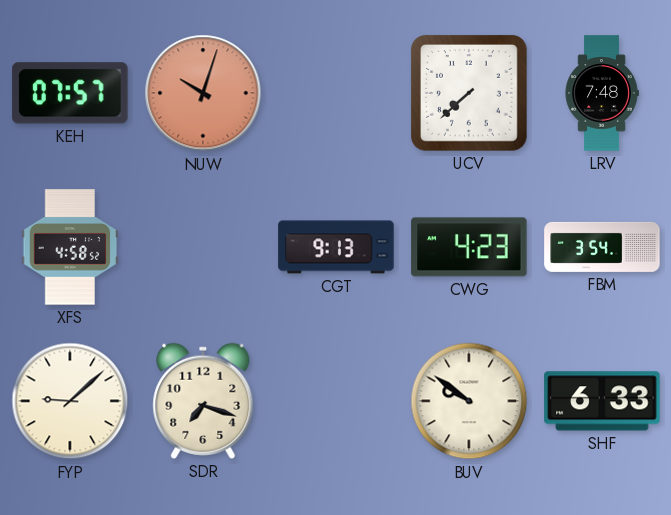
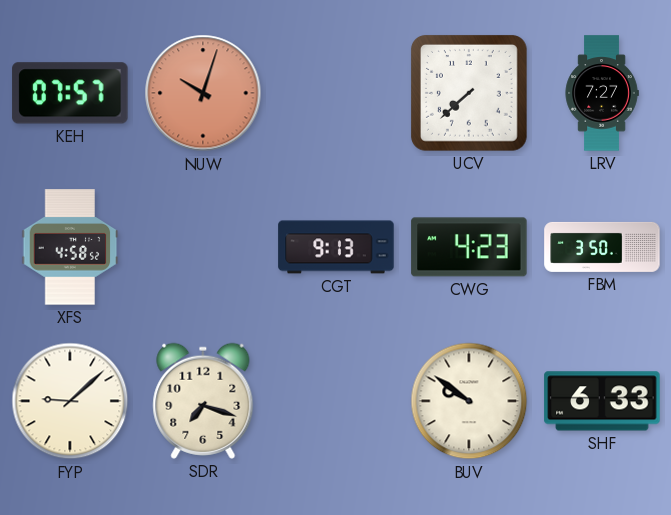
LRV: 7:48 -> 7:27
FBM: 3:54 -> 3:50
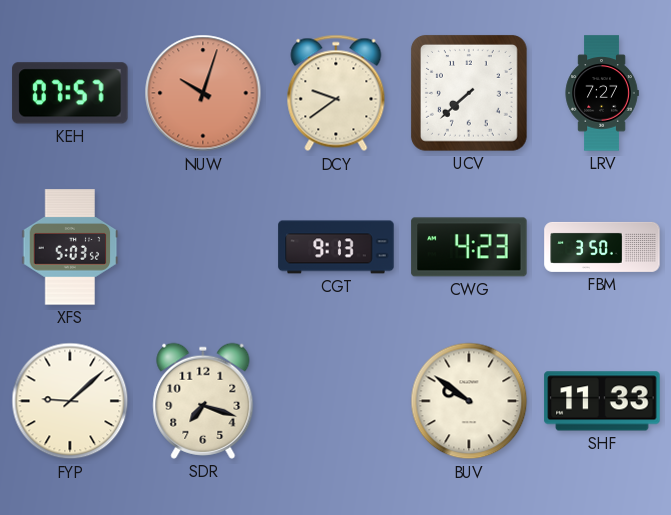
DCY: none -> 9:39
XFS: 4:58 -> 5:03
SHF: 6:33 -> 11:33
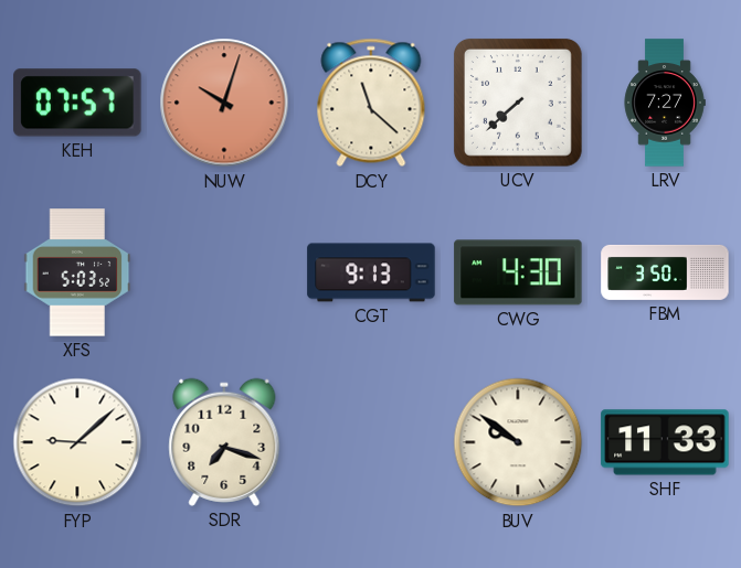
DCY: 9:39 -> 11:22
CWG: 4:23 -> 4:30
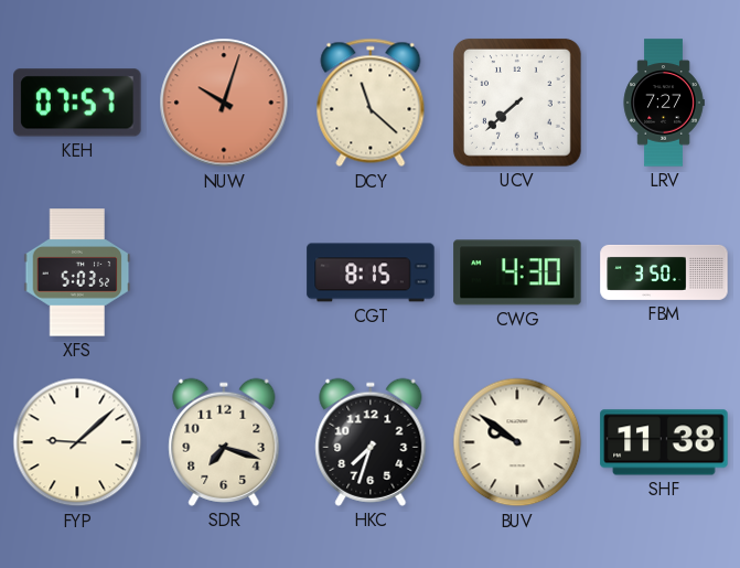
CGT: 9:13 -> 8:15
HKC: none -> 7:33
SHF: 11:33 -> 11:38
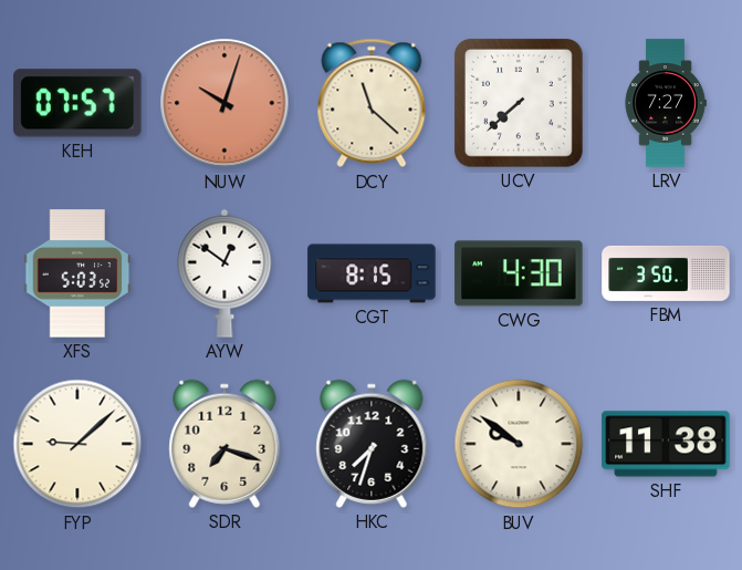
AYW: none -> 12:51
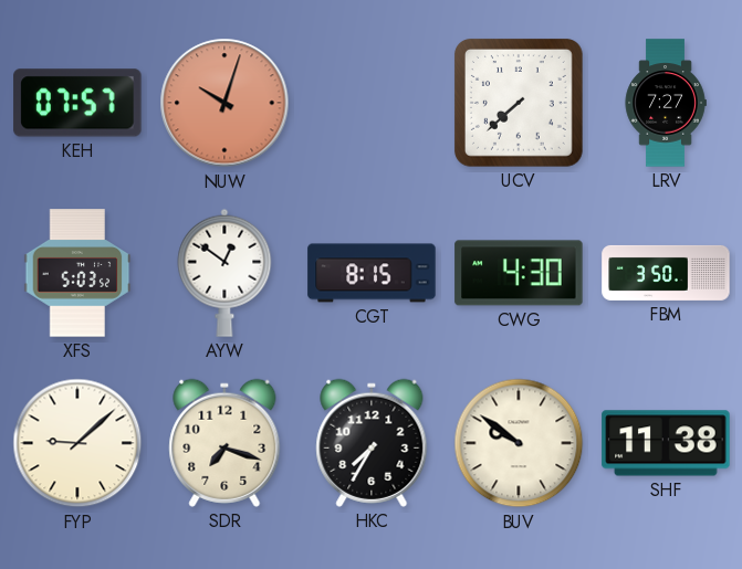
DCY: 11:22 -> none
HKC: 7:33 -> 7:35
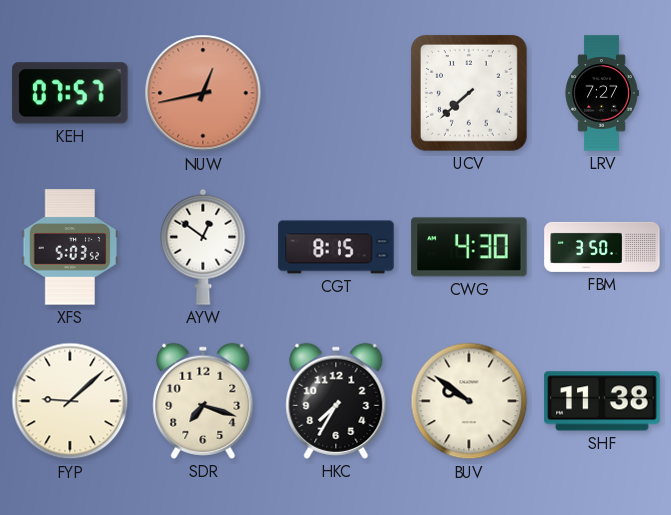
NUW: 10:03 -> 12:43
